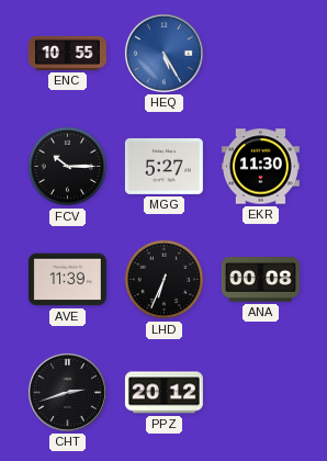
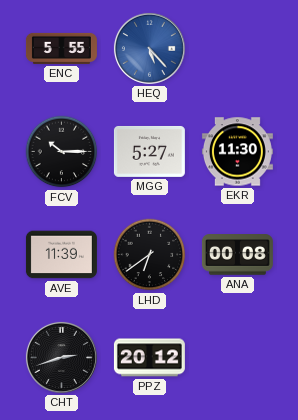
ENC: 10:55 -> 5:55
HEQ: 5:25 -> 5:23
LHD: 6:34 -> 6:39
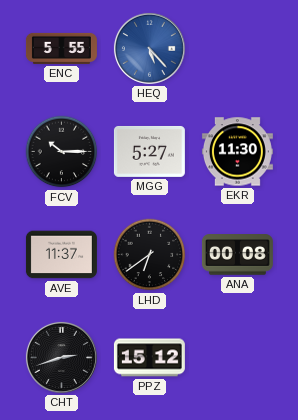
AVE: 11:39 -> 11:37
PPZ: 20:12 -> 15:12
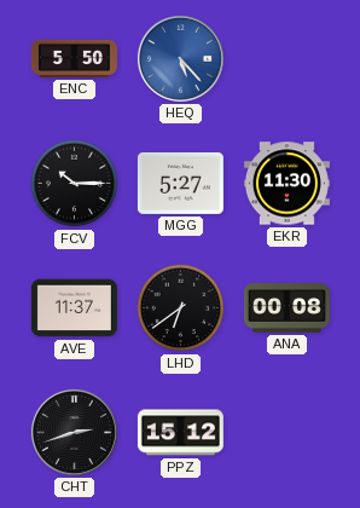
ENC: 5:55 -> 5:50
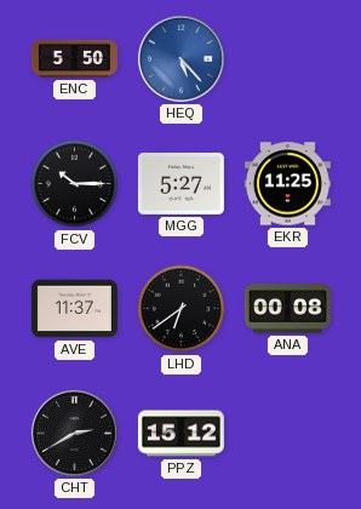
EKR: 11:30 -> 11:25
CHT: 2:42 -> 2:40
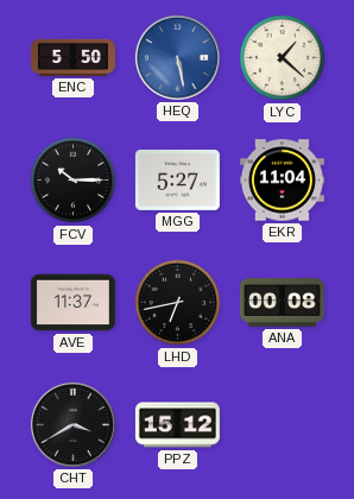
HEQ: 5:23 -> 5:28
LYC: none -> 1:22
EKR: 11:25 -> 11:04
LHD: 6:39 -> 6:43
CHT: 2:40 -> 3:40
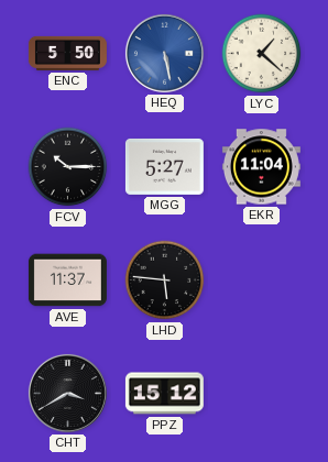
LHD: 6:43 -> 5:46
ANA: 00:08 -> none
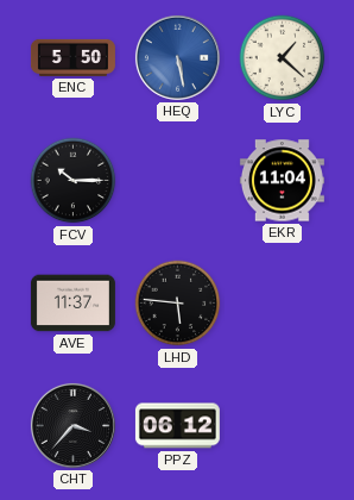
MGG: 5:27 -> none
CHT: 3:40 -> 3:37
PPZ: 15:12 -> 06:12
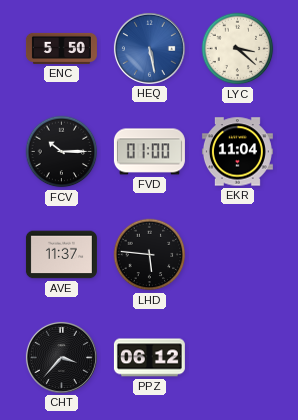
LYC: 1:22 -> 3:22
FVD: none -> 01:00
